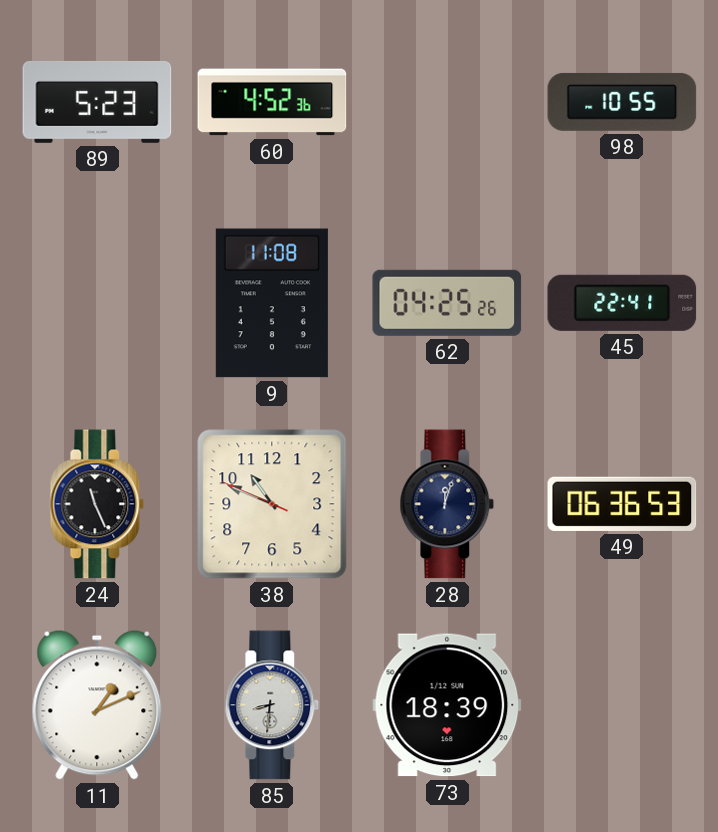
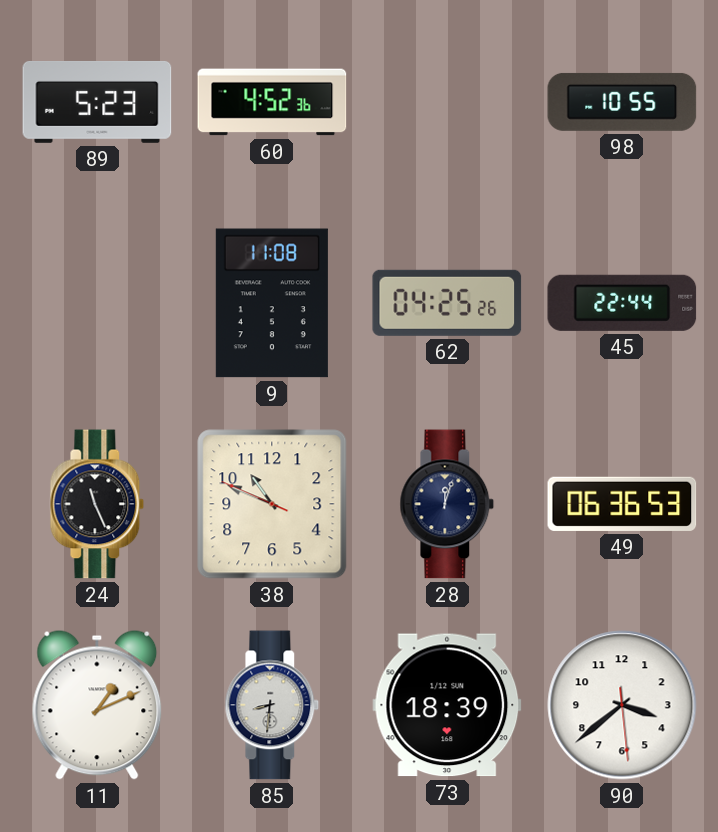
45: 22:41 -> 22:44
90: none -> 3:38
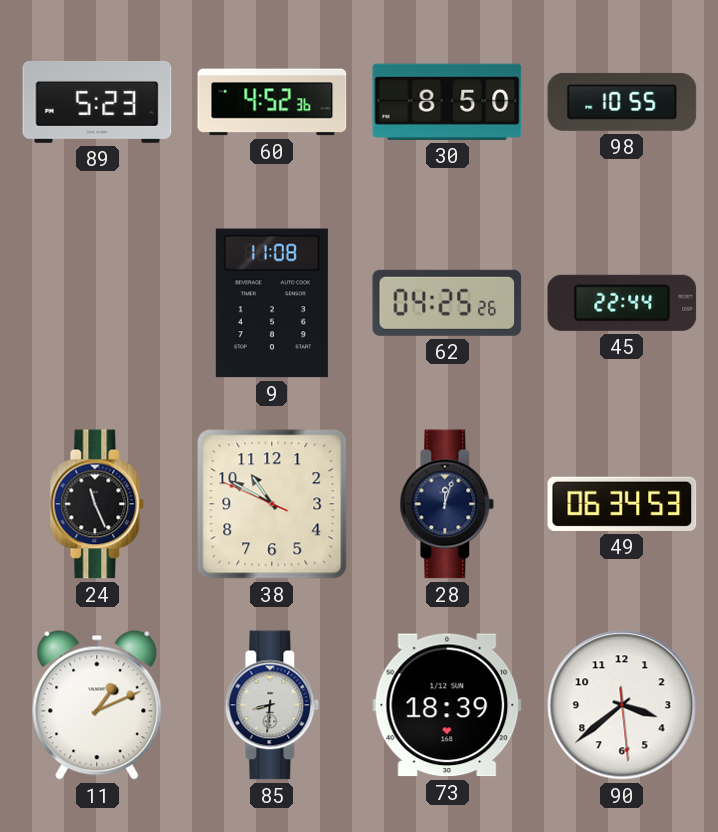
30: none -> 8:50
38: 10:48 -> 10:49
49: 06:36 -> 06:34
